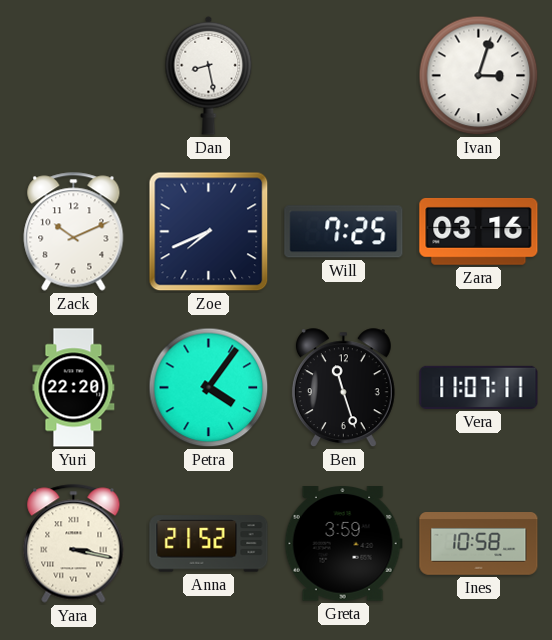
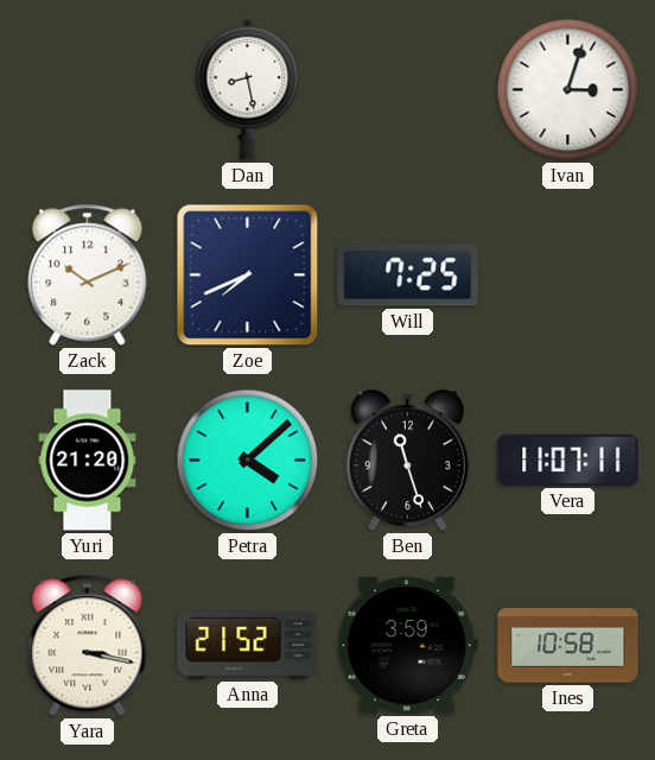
Zara: 03:16 -> none
Yuri: 22:20 -> 21:20
Petra: 4:06 -> 4:08
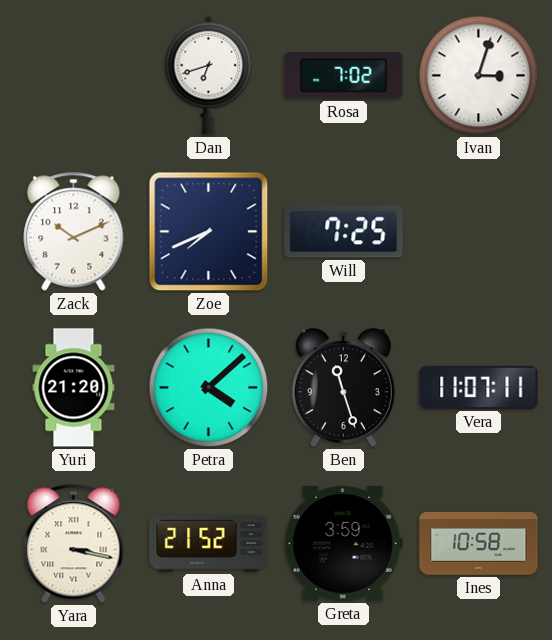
Dan: 8:28 -> 6:42
Rosa: none -> 7:02
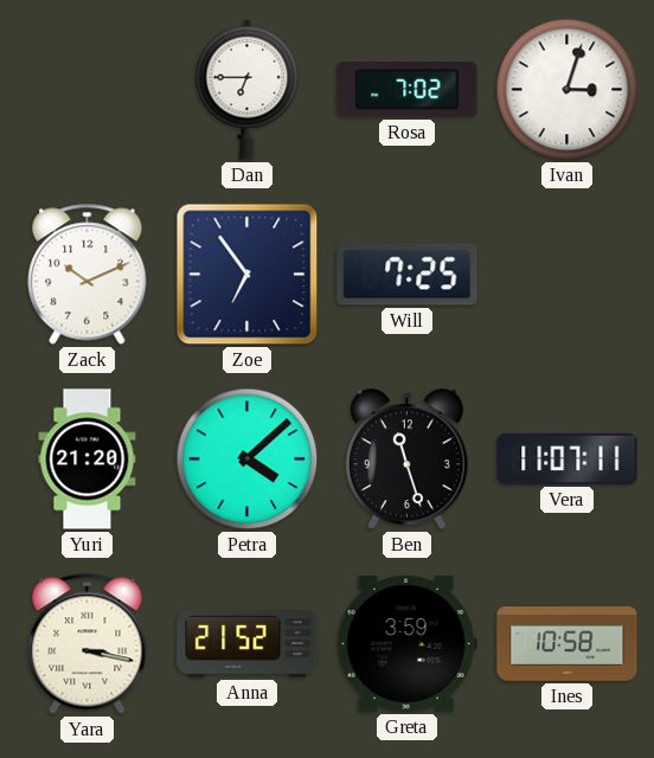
Dan: 6:42 -> 6:45
Zoe: 7:41 -> 6:54
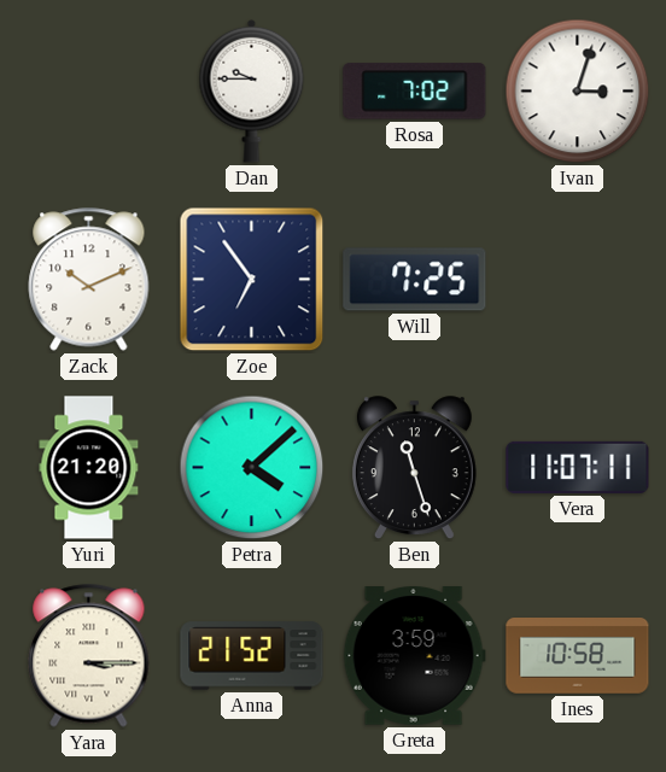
Dan: 6:45 -> 9:45
Yara: 3:17 -> 3:15
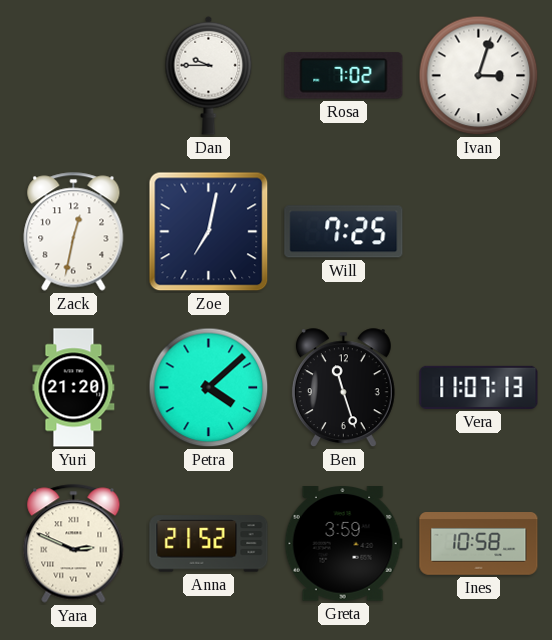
Zack: 10:11 -> 12:32
Zoe: 6:54 -> 7:02
Vera: 11:07:11 -> 11:07:13
Yara: 3:15 -> 2:49
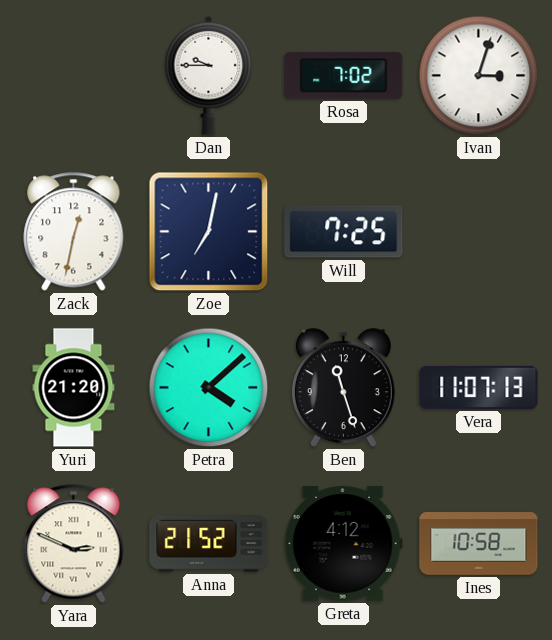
Greta: 3:59 -> 4:12
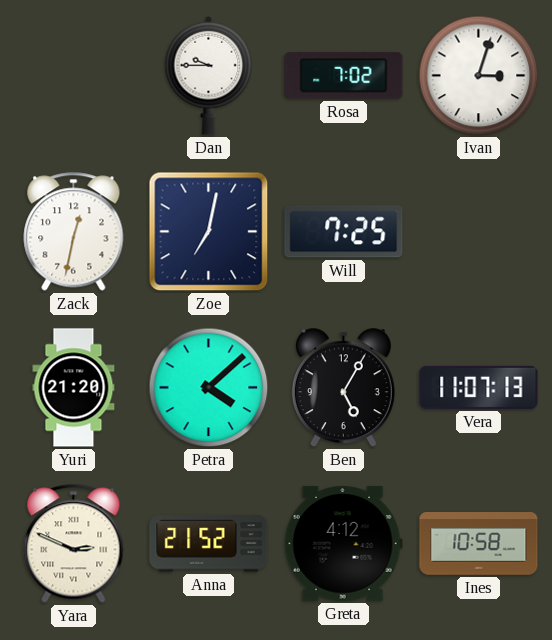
Ben: 11:27 -> 5:05
